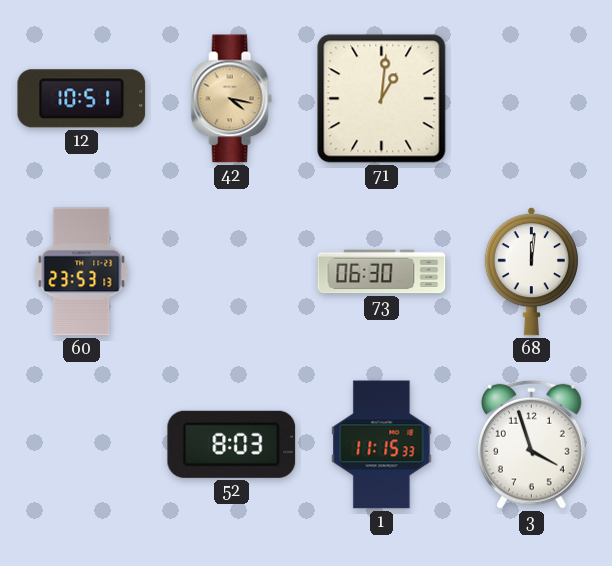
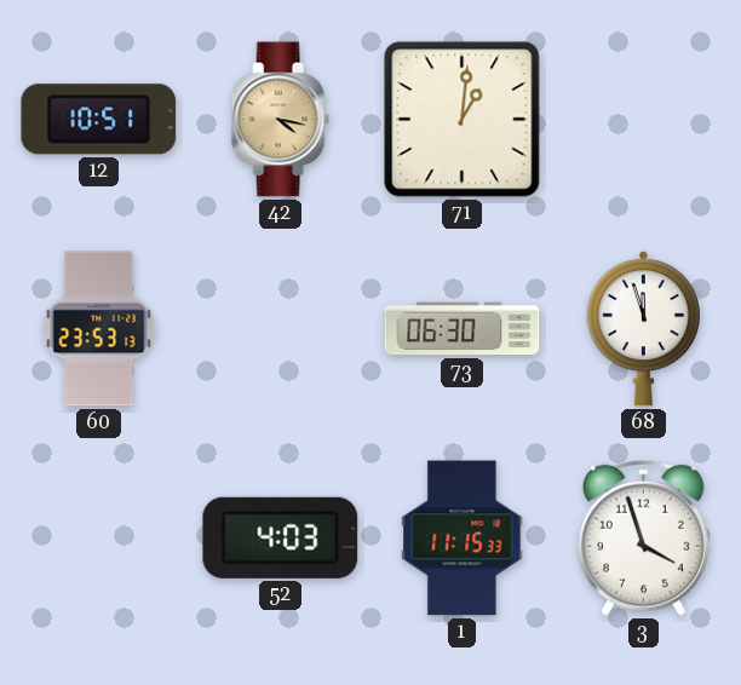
68: 12:01 -> 11:57
52: 8:03 -> 4:03
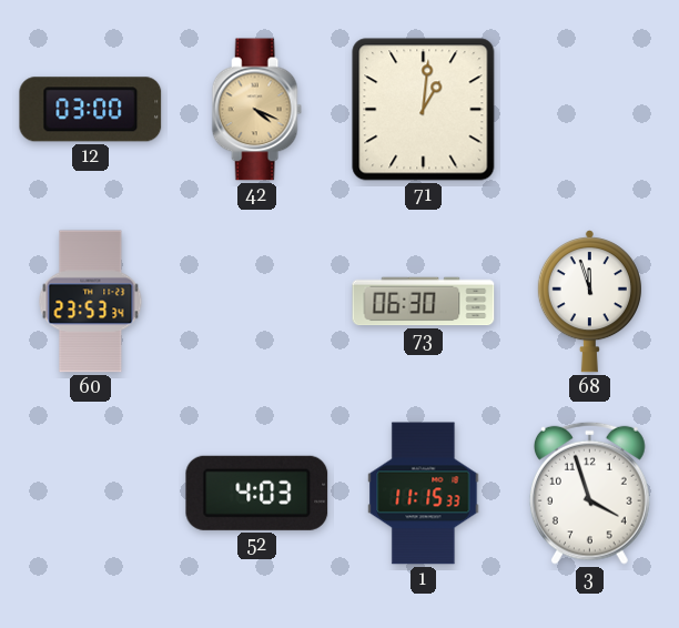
12: 10:51 -> 03:00
42: 4:17 -> 4:19
60: 23:53:13 -> 23:53:34
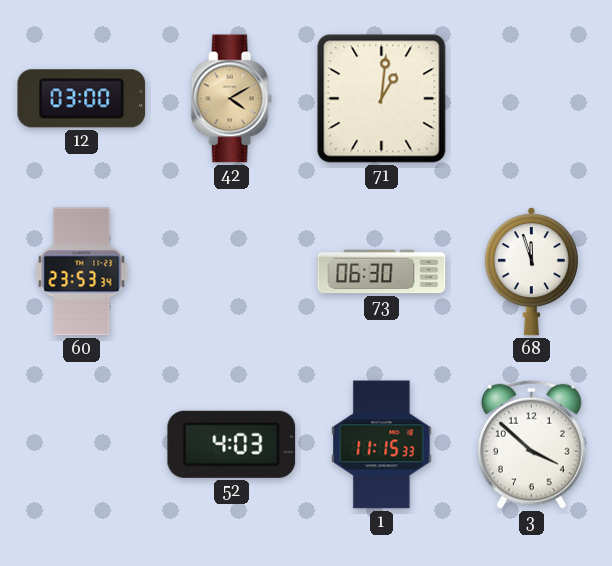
42: 4:19 -> 4:10
3: 3:57 -> 3:52
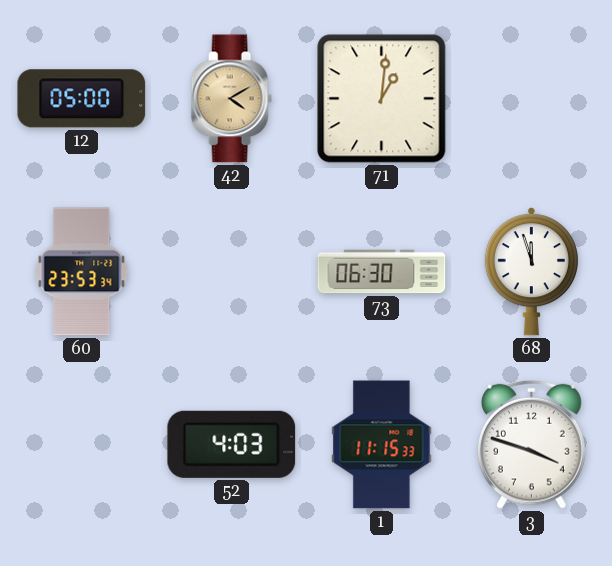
12: 03:00 -> 05:00
3: 3:52 -> 3:48
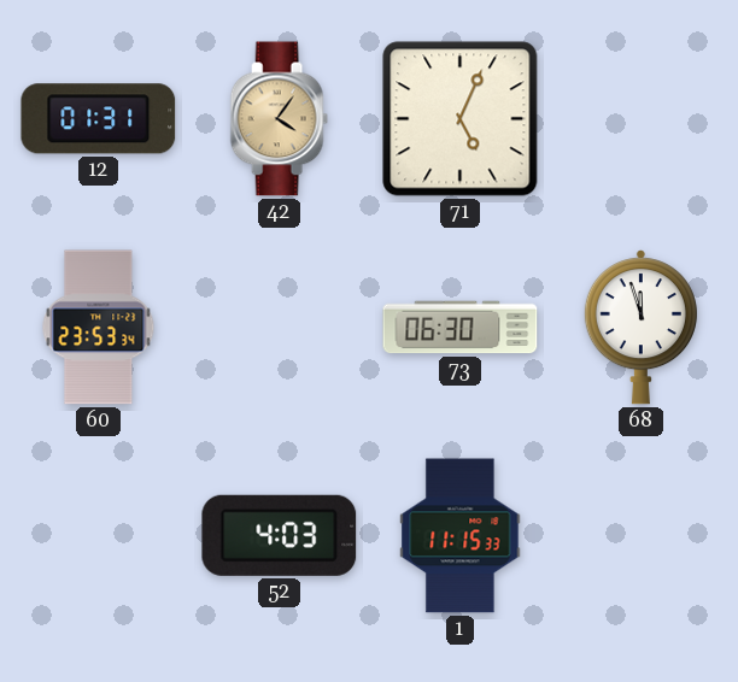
12: 05:00 -> 01:31
42: 4:10 -> 4:06
71: 1:01 -> 5:04
3: 3:48 -> none
